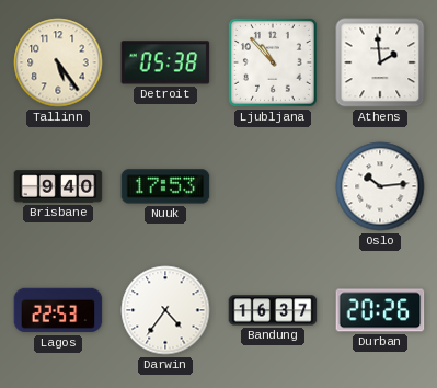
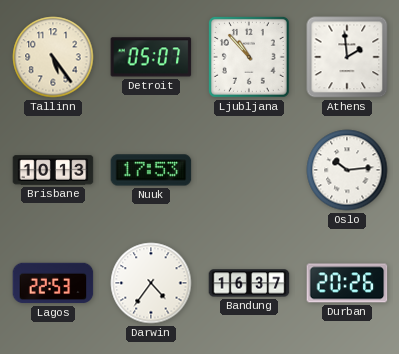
Detroit: 05:38 -> 05:07
Brisbane: 9:40 -> 10:13
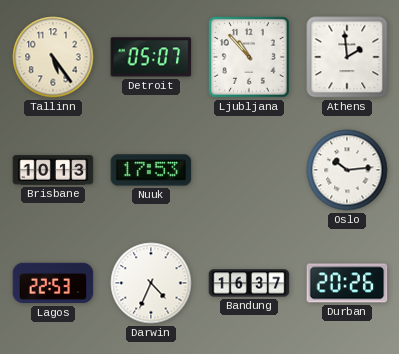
Darwin: 4:36 -> 4:34
